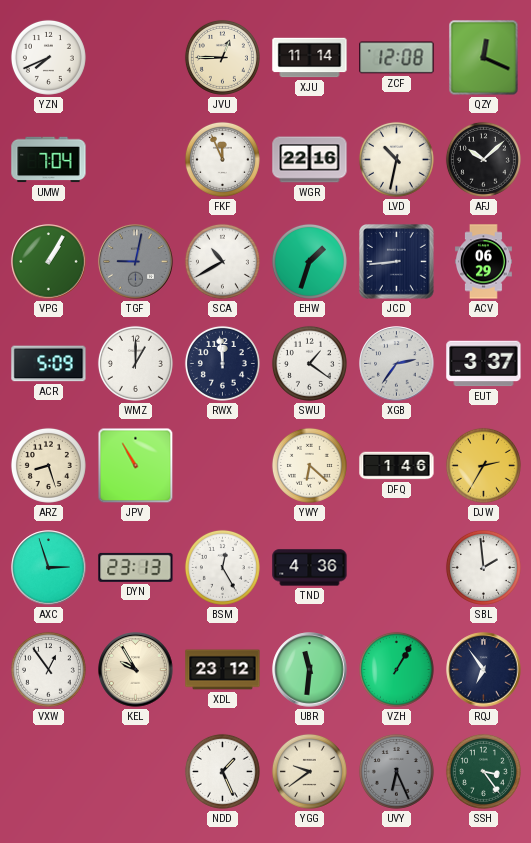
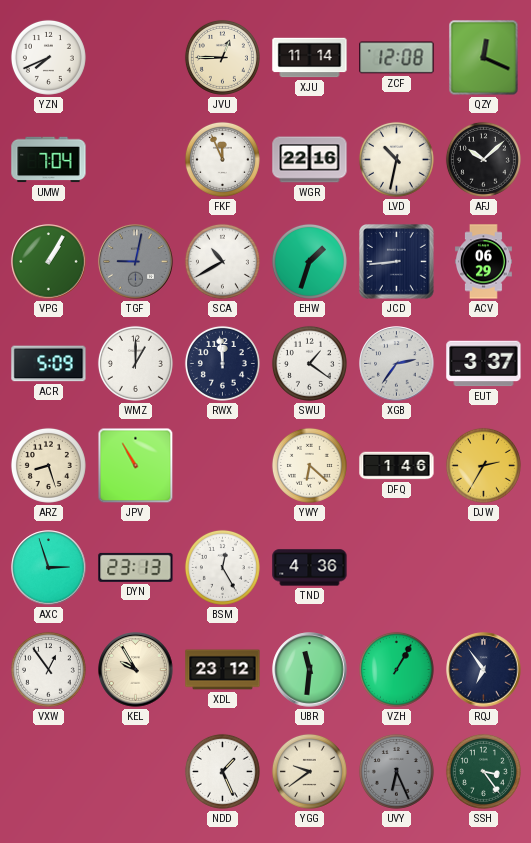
SBL: 1:59 -> none
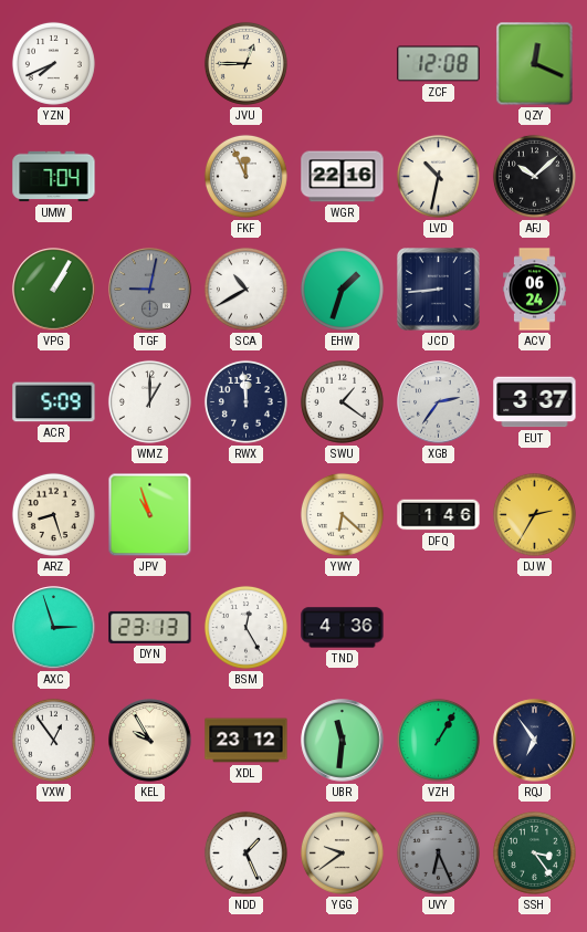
XJU: 11:14 -> none
ACV: 06:29 -> 06:24
JPV: 10:55 -> 10:57
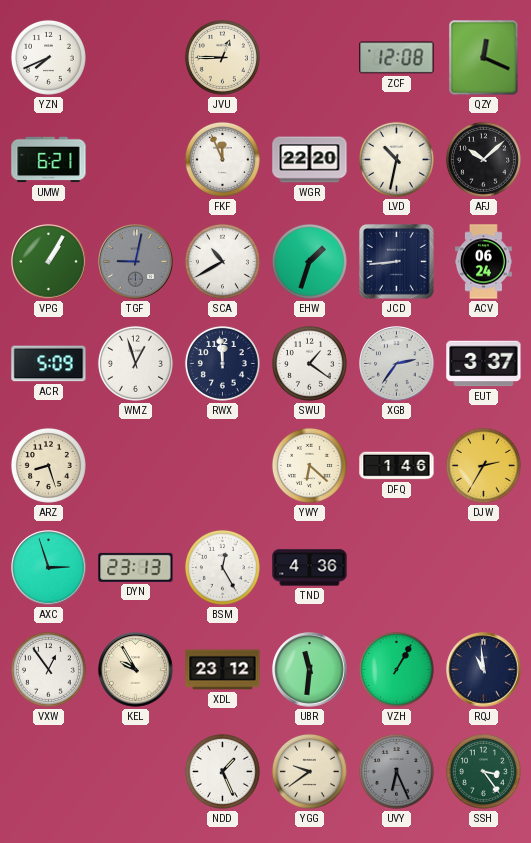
UMW: 7:04 -> 6:21
WGR: 22:16 -> 22:20
WMZ: 1:00 -> 12:57
JPV: 10:57 -> none
RQJ: 6:54 -> 10:59
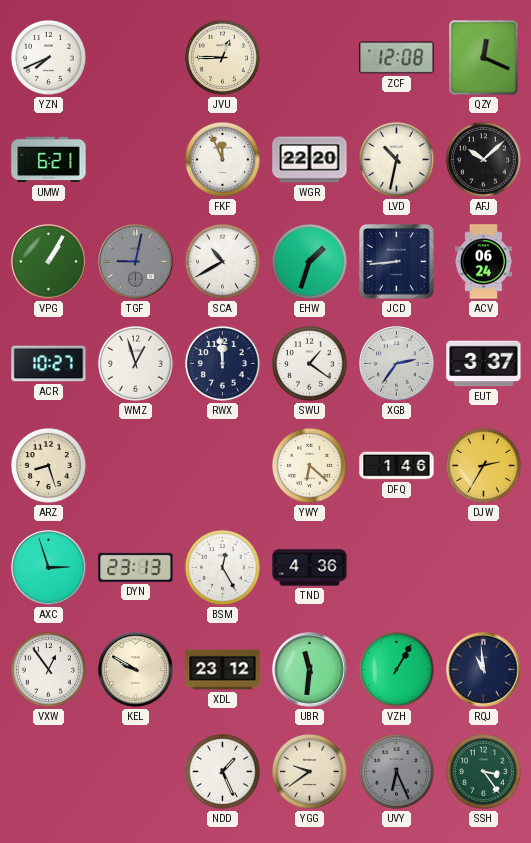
ACR: 5:09 -> 10:27
KEL: 9:55 -> 9:50
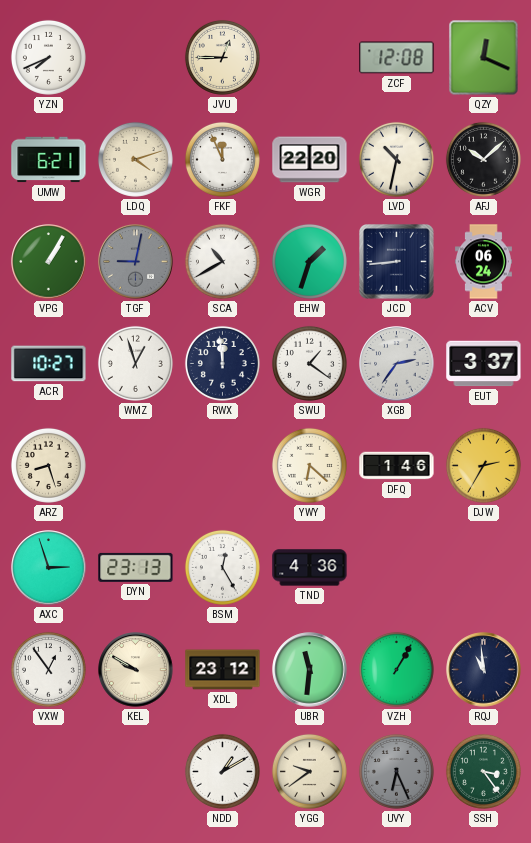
LDQ: none -> 4:12
NDD: 1:26 -> 1:10
